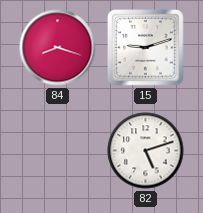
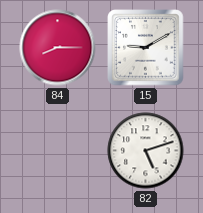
84: 8:18 -> 8:15
15: 9:12 -> 9:10
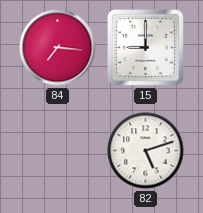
84: 8:15 -> 7:16
15: 9:10 -> 9:00
